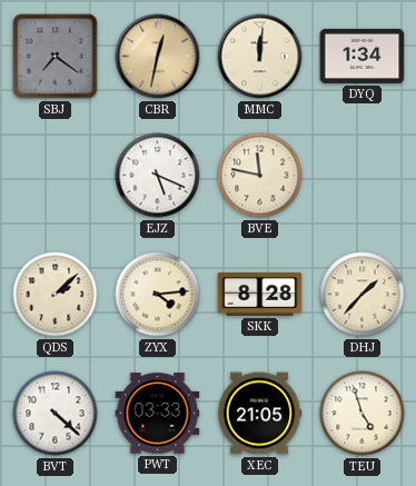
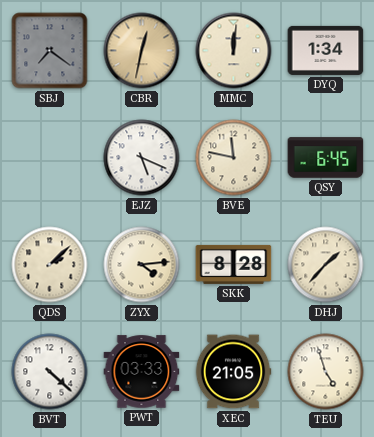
QSY: none -> 6:45
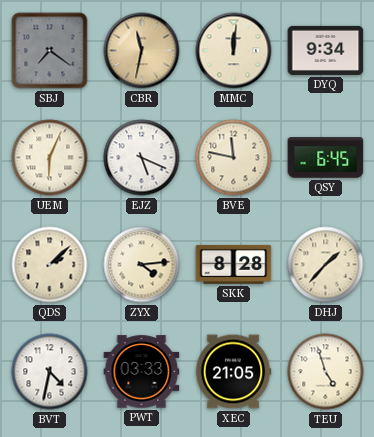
CBR: 12:32 -> 11:32
DYQ: 1:34 -> 9:34
UEM: none -> 6:04
BVT: 4:22 -> 4:32
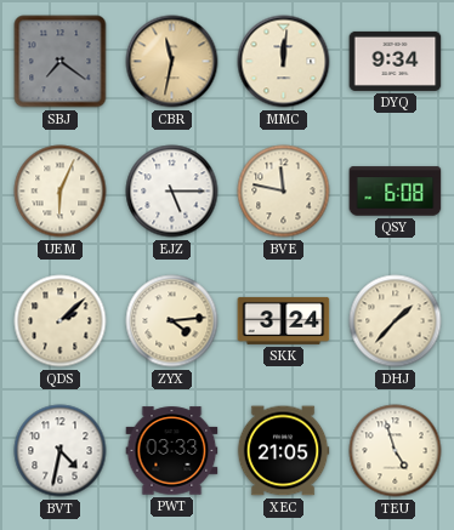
EJZ: 5:19 -> 5:15
QSY: 6:45 -> 6:08
SKK: 8:28 -> 3:24
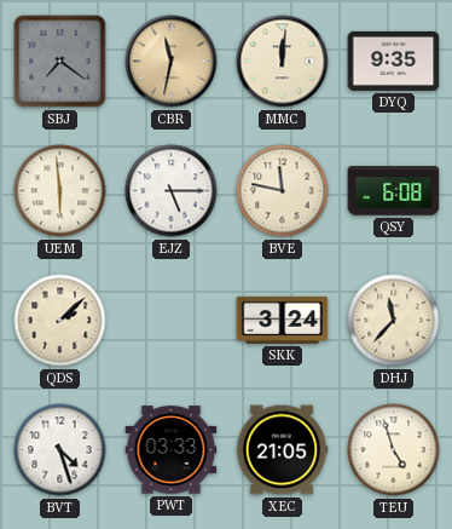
DYQ: 9:34 -> 9:35
UEM: 6:04 -> 5:59
ZYX: 4:14 -> none
DHJ: 1:37 -> 11:37
BVT: 4:32 -> 4:27
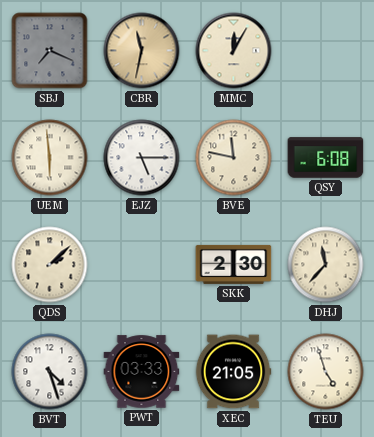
SBJ: 7:21 -> 7:19
MMC: 12:01 -> 12:05
DYQ: 9:35 -> none
SKK: 3:24 -> 2:30
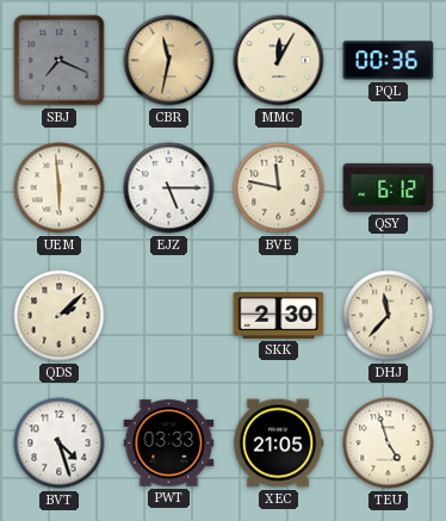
PQL: none -> 00:36
QSY: 6:08 -> 6:12
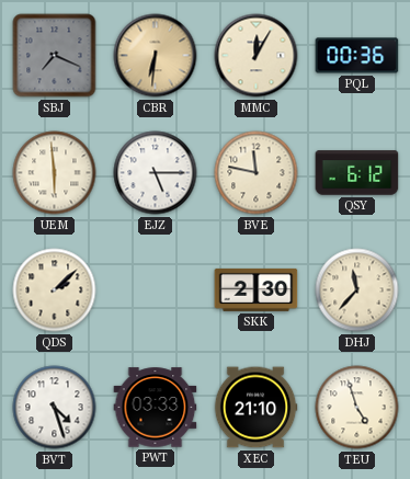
CBR: 11:32 -> 6:31
XEC: 21:05 -> 21:10
